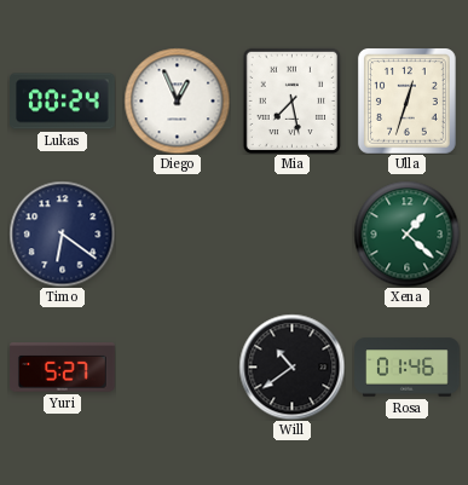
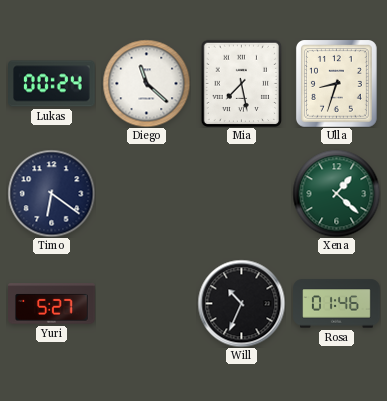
Diego: 12:56 -> 11:22
Ulla: 12:33 -> 8:33
Will: 10:39 -> 10:34
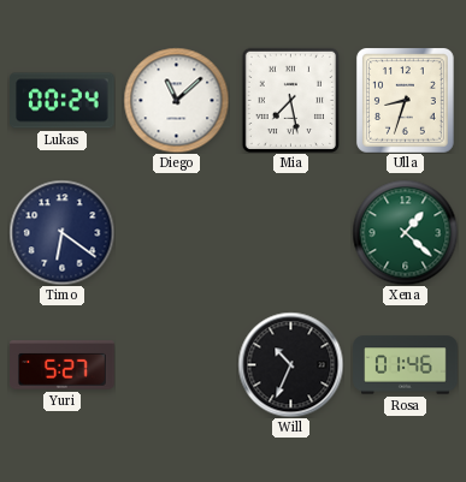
Diego: 11:22 -> 11:08
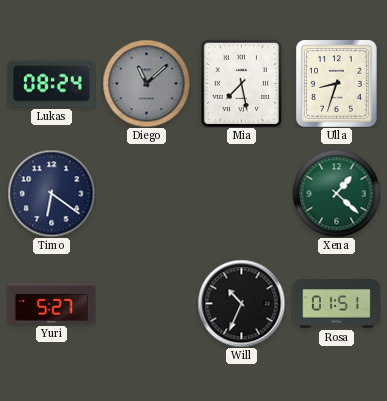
Lukas: 00:24 -> 08:24
Diego dial: white -> grey
Rosa: 01:46 -> 01:51
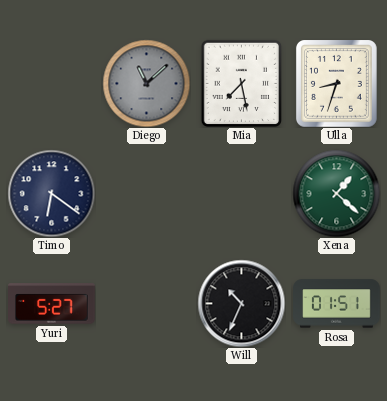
Lukas: 08:24 -> none
